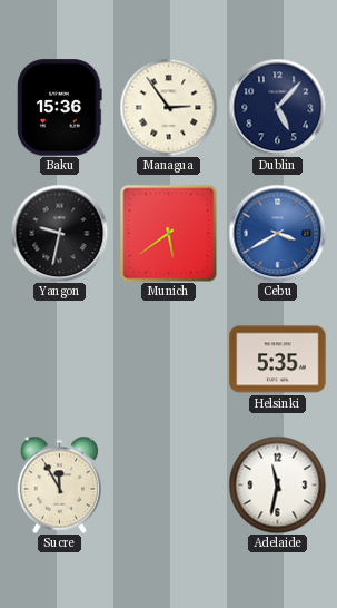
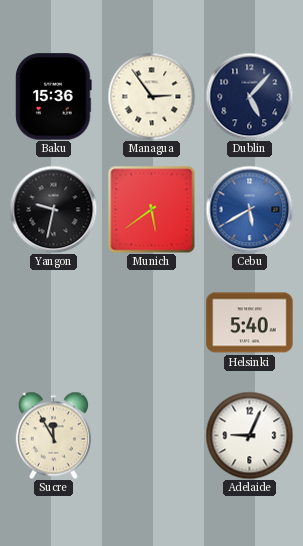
Cebu: 3:40 -> 5:40
Helsinki: 5:35 -> 5:40
Adelaide: 11:32 -> 9:04
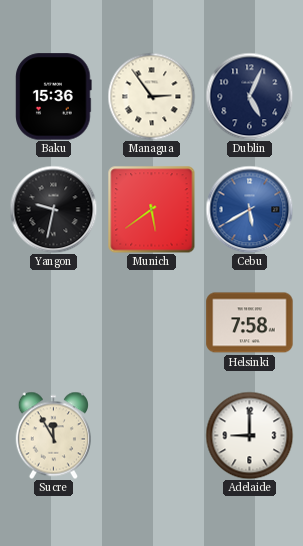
Dublin: 5:07 -> 5:04
Helsinki: 5:40 -> 7:58
Adelaide: 9:04 -> 9:00
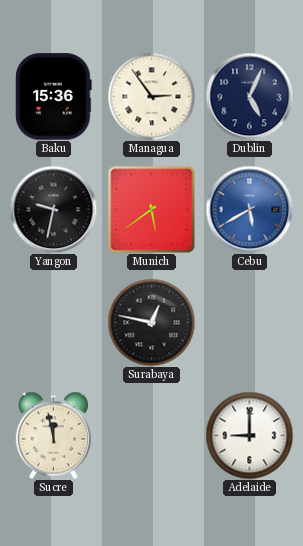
Surabaya: none -> 12:47
Helsinki: 7:58 -> none
Sucre: 11:55 -> 11:58
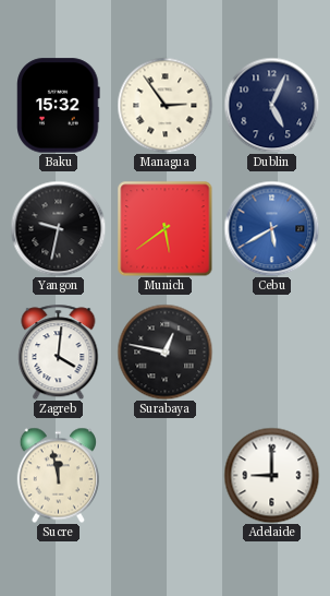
Baku: 15:36 -> 15:32
Zagreb: none -> 4:01
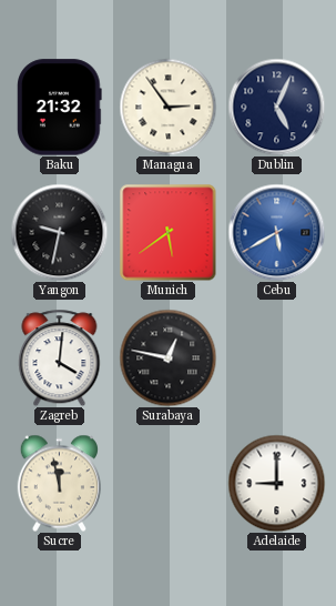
Baku: 15:32 -> 21:32
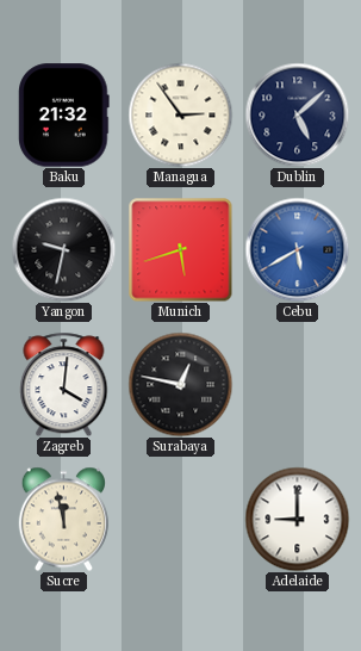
Dublin: 5:04 -> 5:08
Munich: 5:39 -> 5:42
